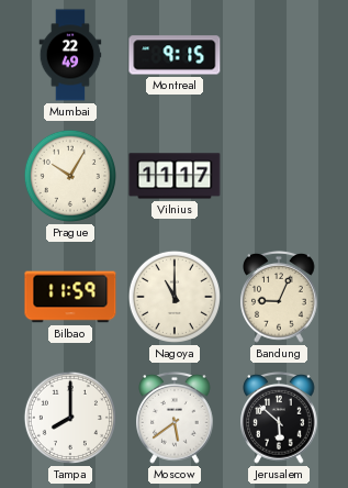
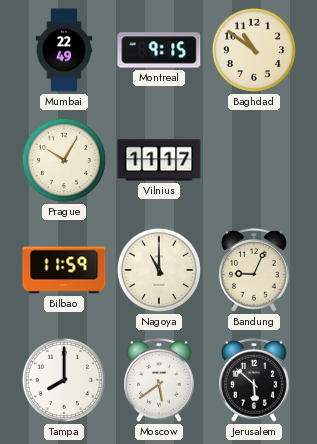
Baghdad: none -> 10:51
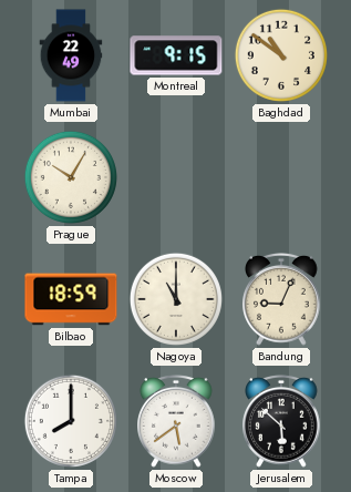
Vilnius: 11:17 -> none
Bilbao: 11:59 -> 18:59
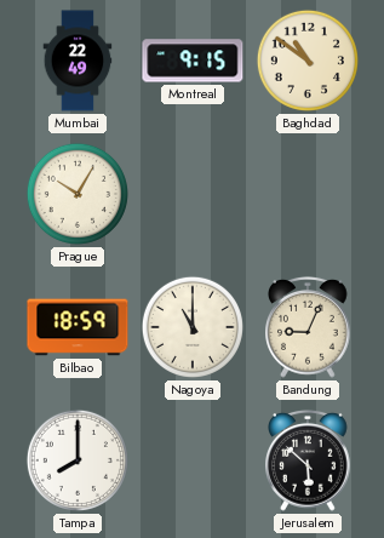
Moscow: 5:39 -> none
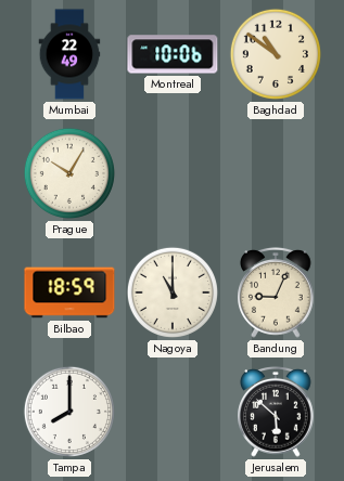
Montreal: 9:15 -> 10:06
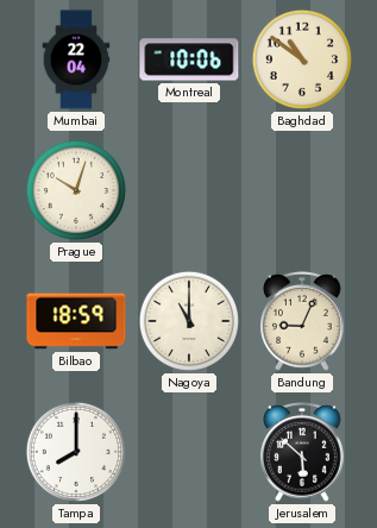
Mumbai: 22:49 -> 22:04
Prague: 10:05 -> 10:03
